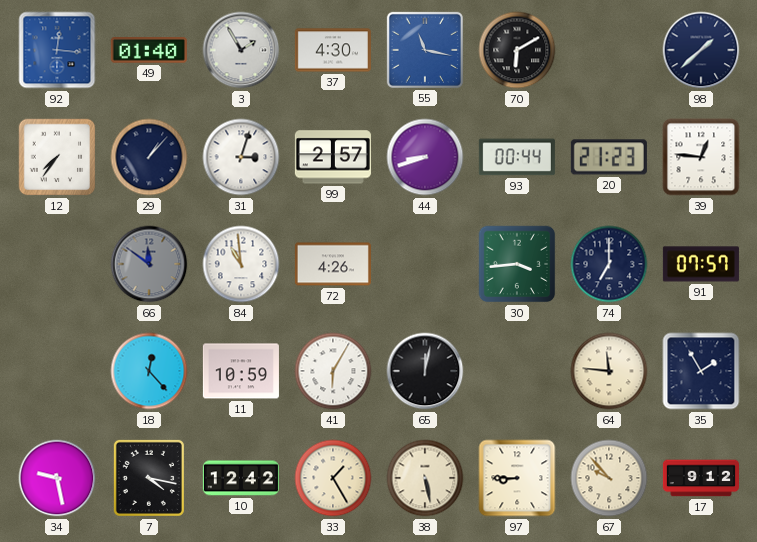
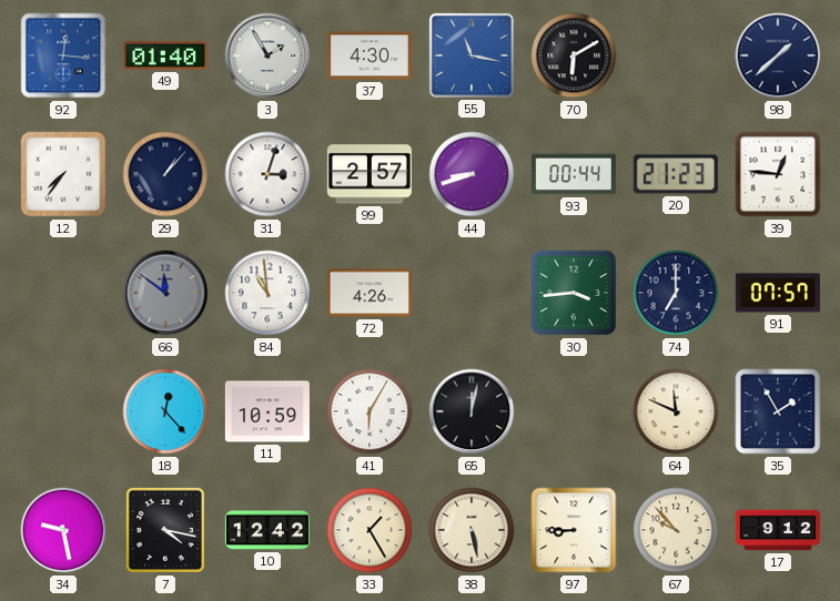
64: 11:46 -> 11:49
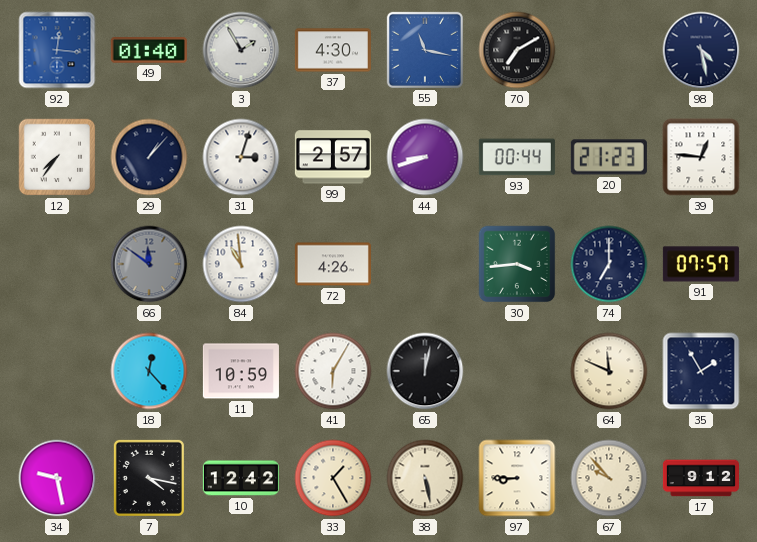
70: 6:10 -> 7:10
98: 1:38 -> 4:28
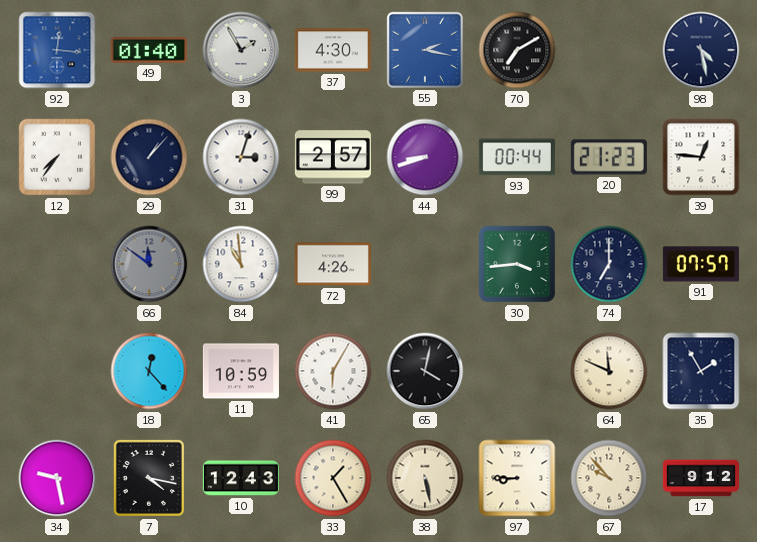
55: 11:17 -> 2:17
65: 12:02 -> 4:02
10: 12:42 -> 12:43
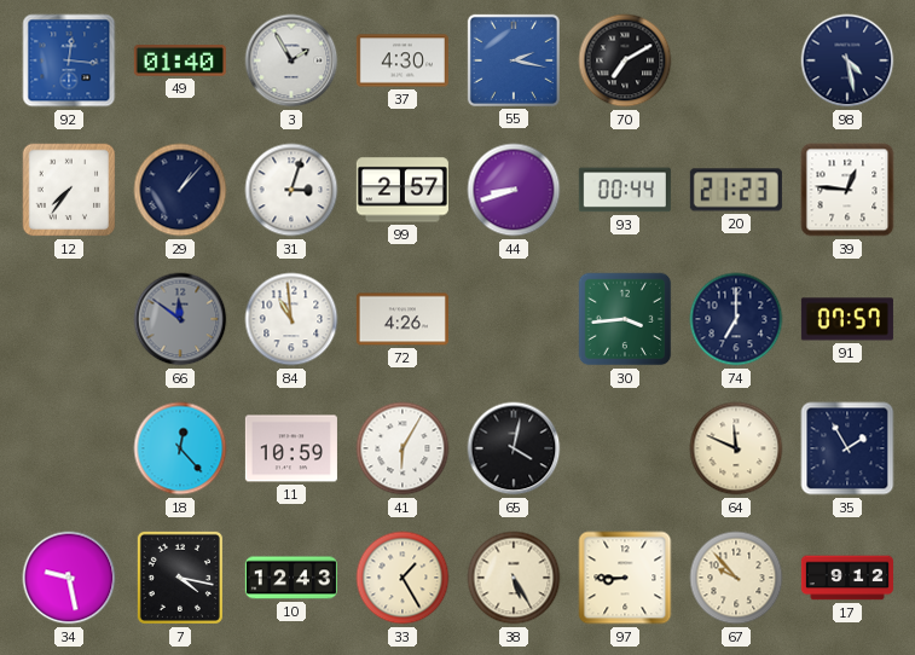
38: 5:28 -> 5:25
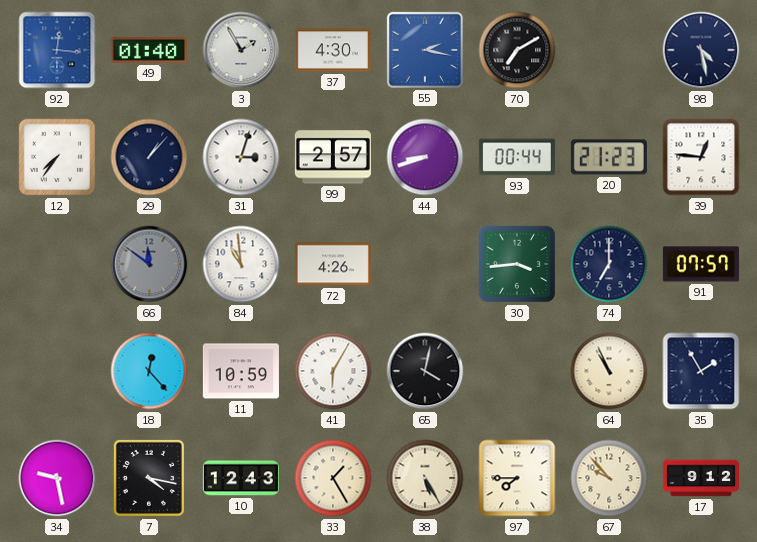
64: 11:49 -> 10:56
97: 8:45 -> 7:45
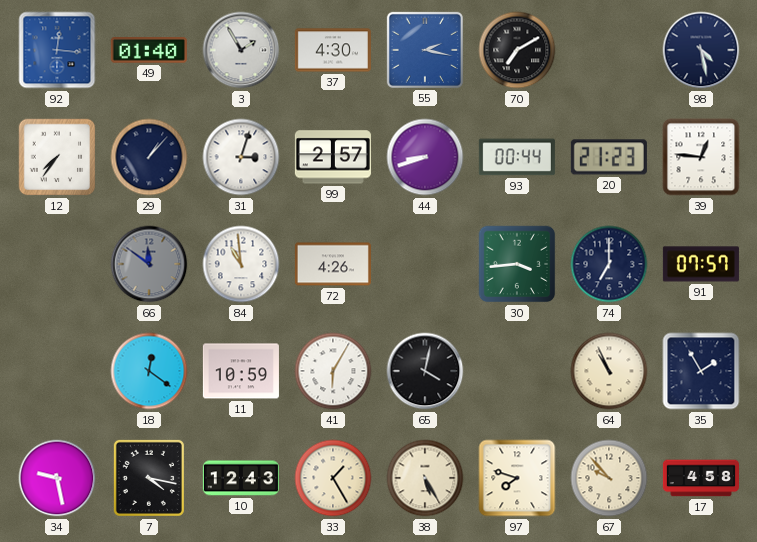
18: 12:23 -> 12:21
97: 7:45 -> 7:48
17: 9:12 -> 4:58
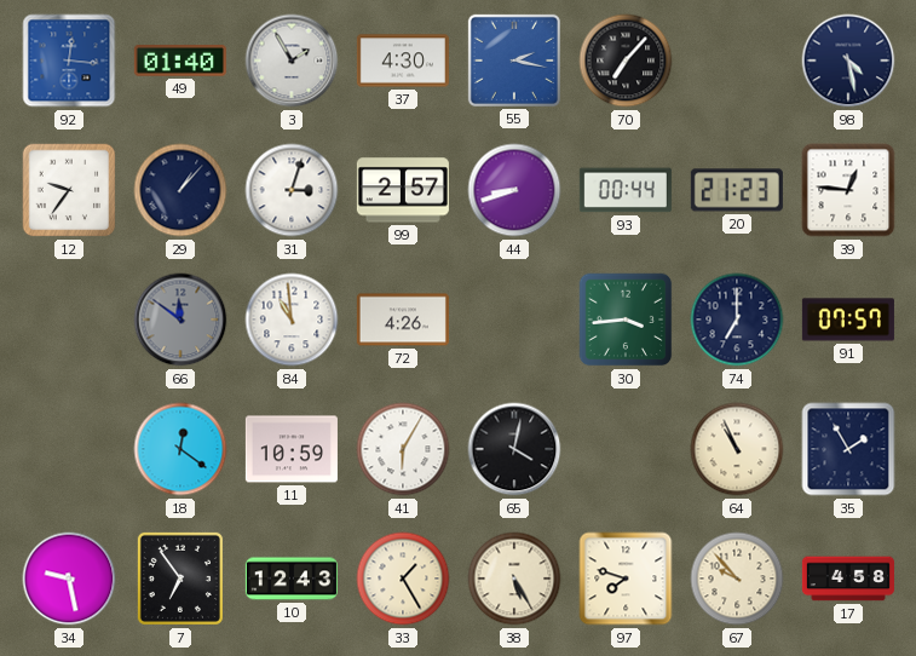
70: 7:10 -> 7:07
12: 7:36 -> 9:36
7: 4:17 -> 6:54
